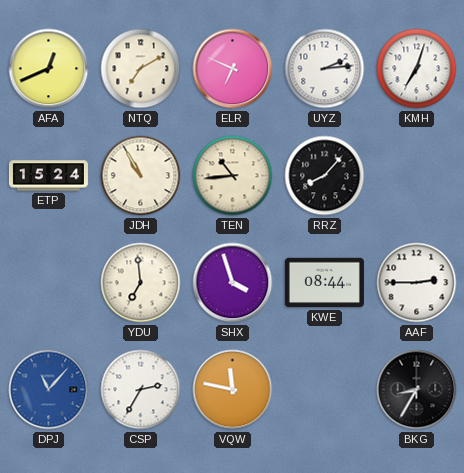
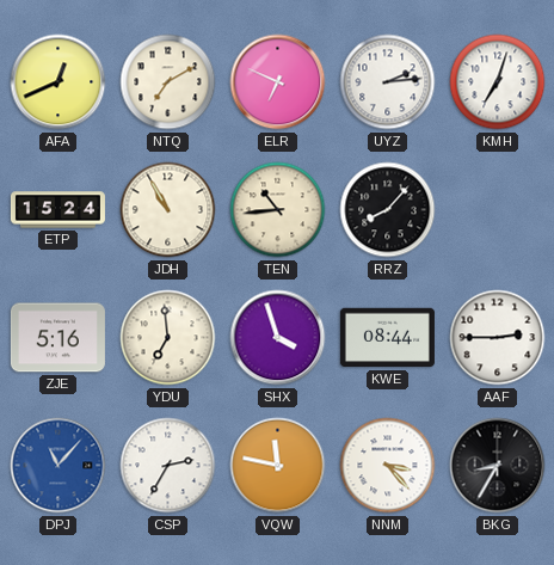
ZJE: none -> 5:16
NNM: none -> 3:23
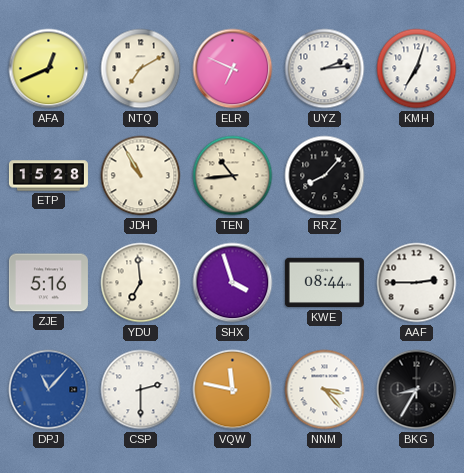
ETP: 15:24 -> 15:28
CSP: 2:35 -> 2:30
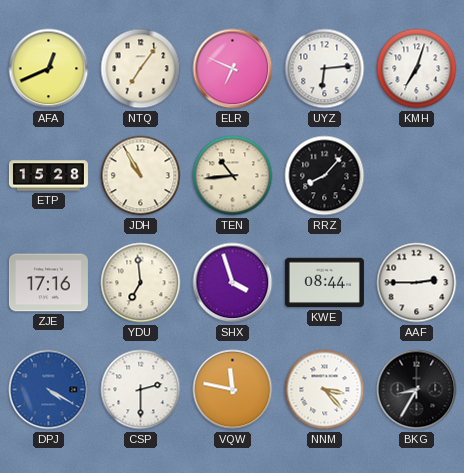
NTQ: 7:10 -> 7:06
UYZ: 2:14 -> 6:14
ZJE: 5:16 -> 17:16
DPJ: 11:07 -> 4:20
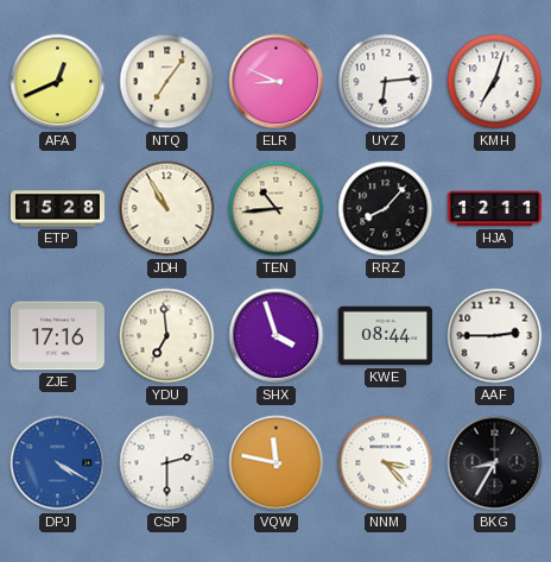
ELR: 6:49 -> 8:49
HJA: none -> 12:11
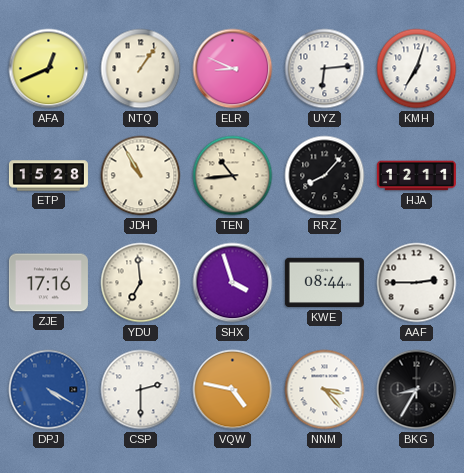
NTQ: 7:06 -> 1:06
VQW: 11:47 -> 4:47
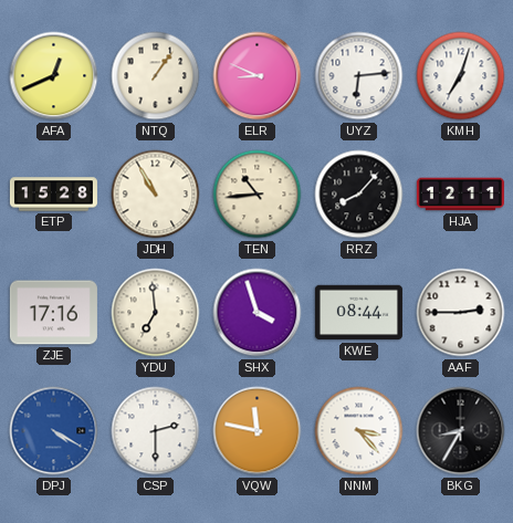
VQW: 4:47 -> 11:47
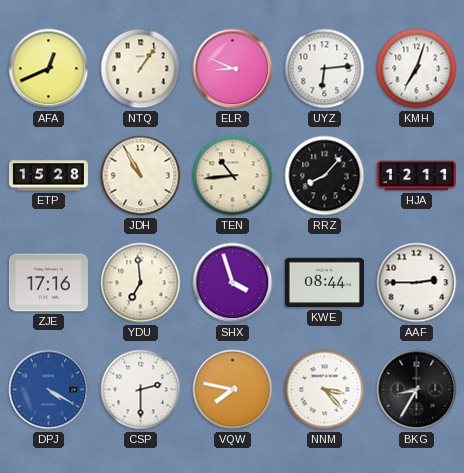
VQW: 11:47 -> 7:47
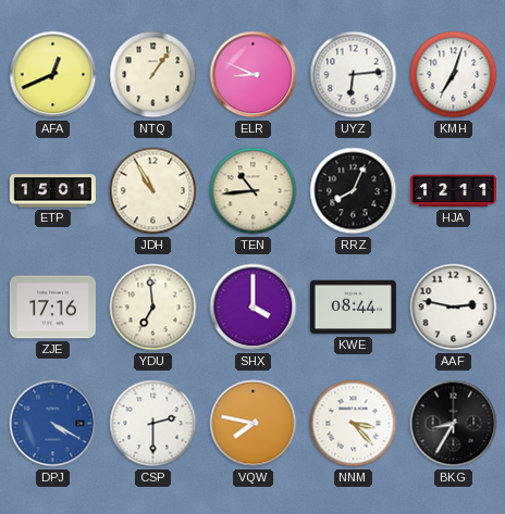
ETP: 15:28 -> 15:01
RRZ: 8:07 -> 8:04
SHX: 3:57 -> 4:00
AAF: 2:45 -> 2:47
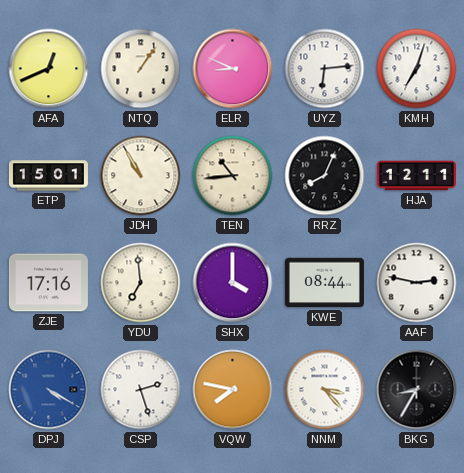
CSP: 2:30 -> 2:27
